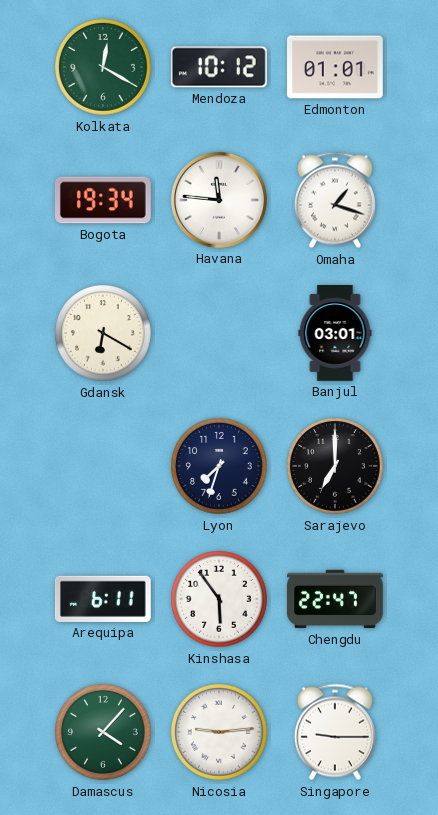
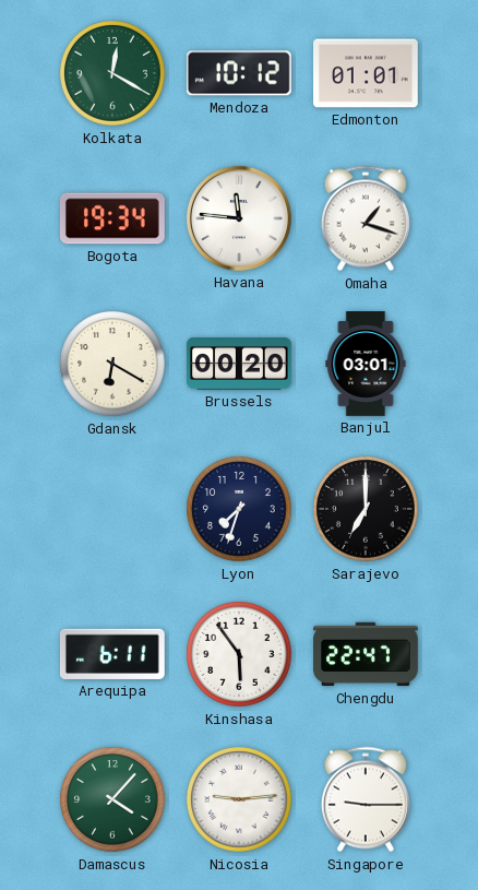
Brussels: none -> 00:20
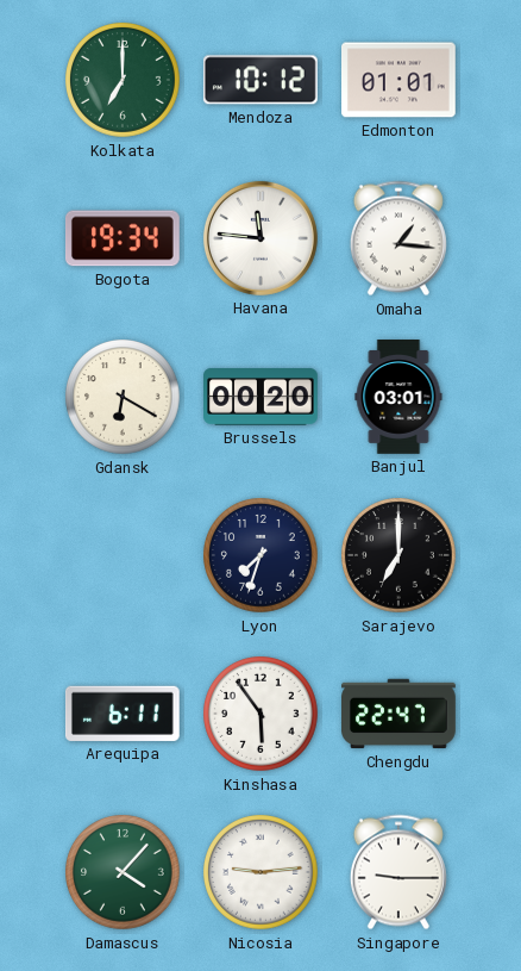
Kolkata: 12:20 -> 7:00
Omaha: 1:18 -> 1:16
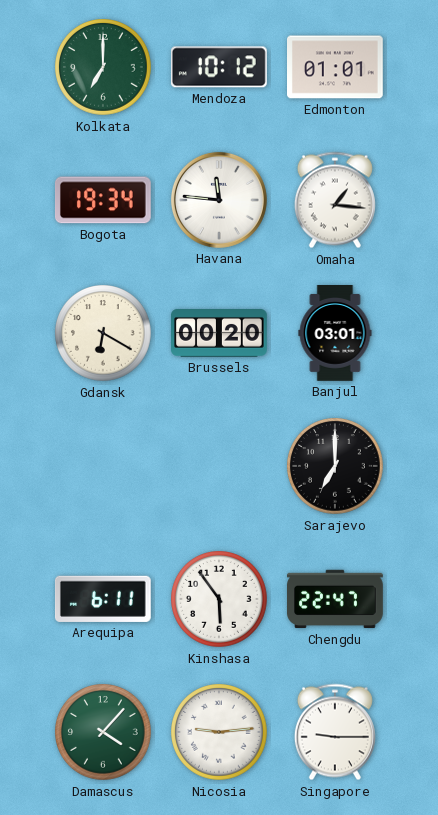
Lyon: 7:33 -> none
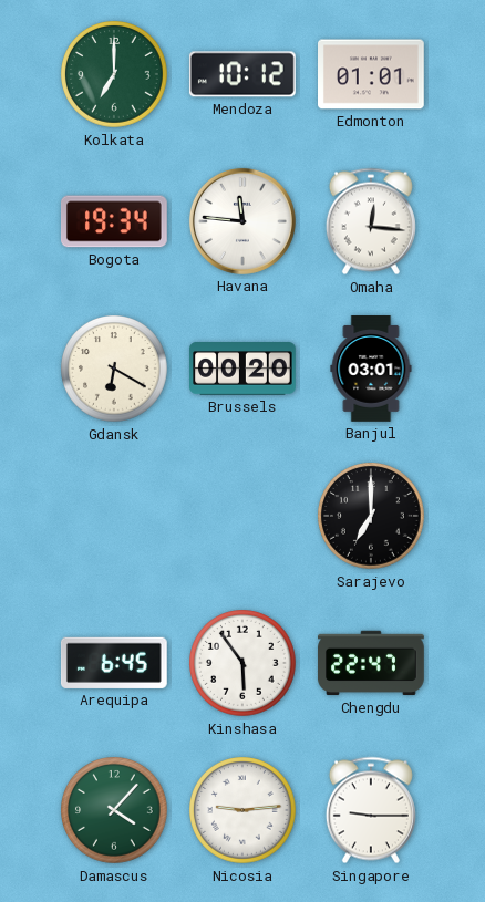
Omaha: 1:16 -> 12:16
Arequipa: 6:11 -> 6:45
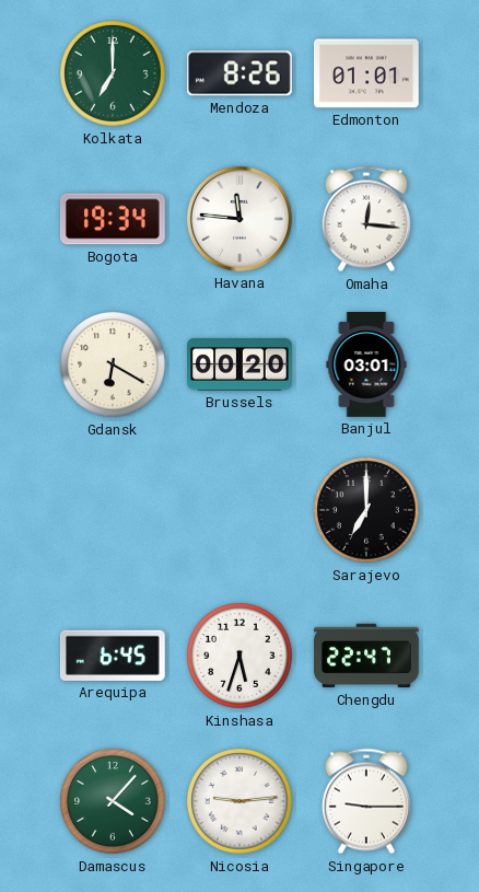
Mendoza: 10:12 -> 8:26
Kinshasa: 5:54 -> 5:33
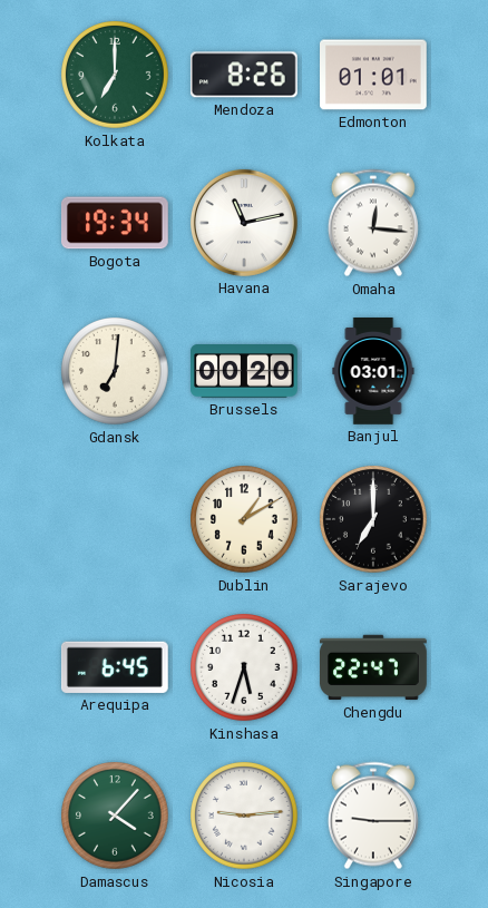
Havana: 11:46 -> 11:13
Gdansk: 6:20 -> 7:01
Dublin: none -> 1:10
